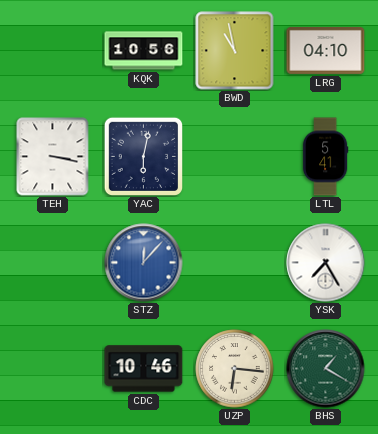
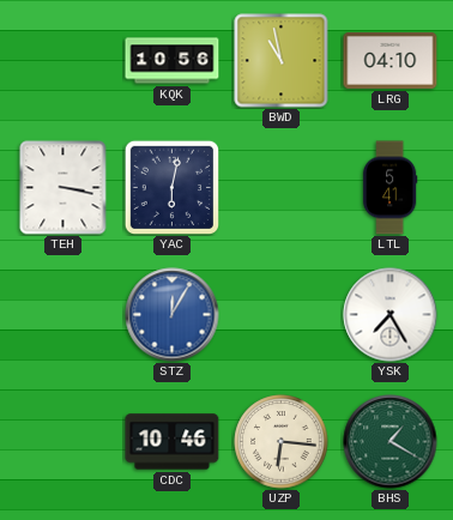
STZ: 12:07 -> 12:05
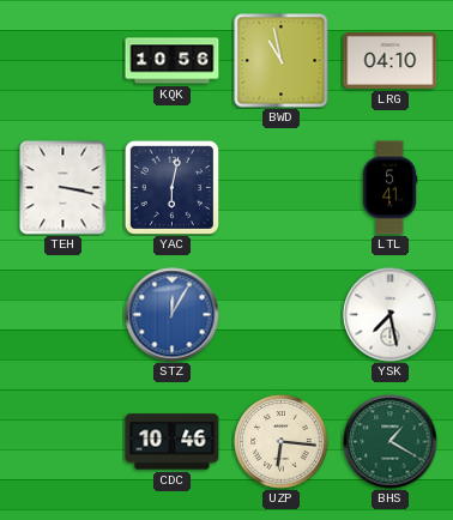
YSK: 7:25 -> 7:28
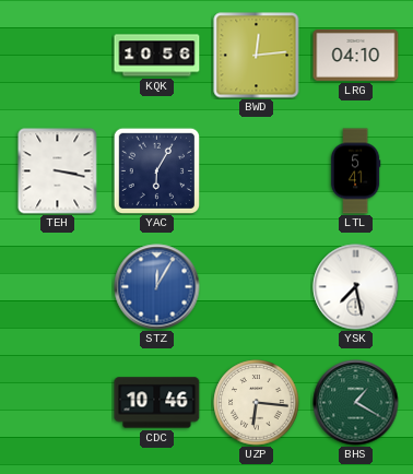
BWD: 10:58 -> 12:14
YAC: 6:02 -> 6:05
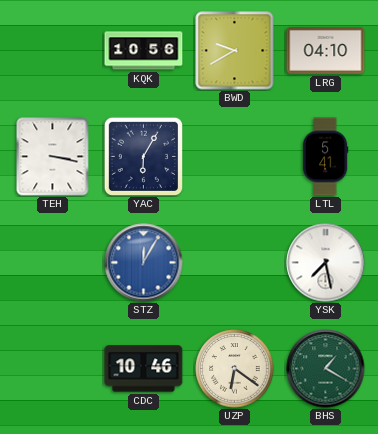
BWD: 12:14 -> 9:40
UZP: 6:16 -> 6:21
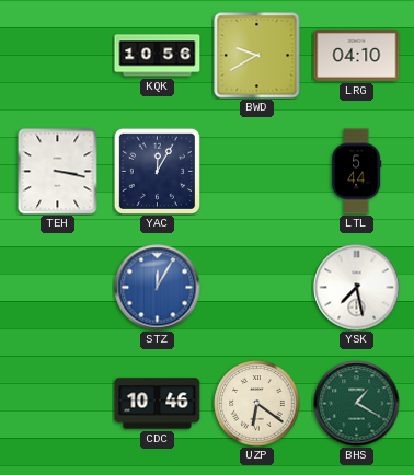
YAC: 6:05 -> 12:05
LTL: 5:41 -> 5:44
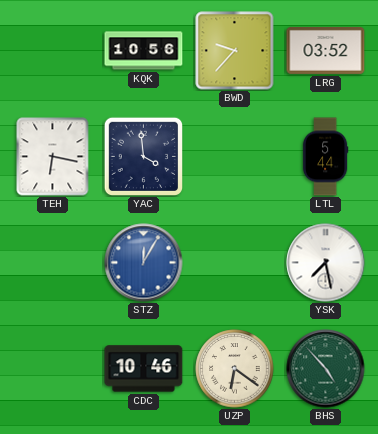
BWD: 9:40 -> 9:37
LRG: 04:10 -> 03:52
TEH: 3:17 -> 6:17
YAC: 12:05 -> 3:59
BHS: 1:20 -> 4:53
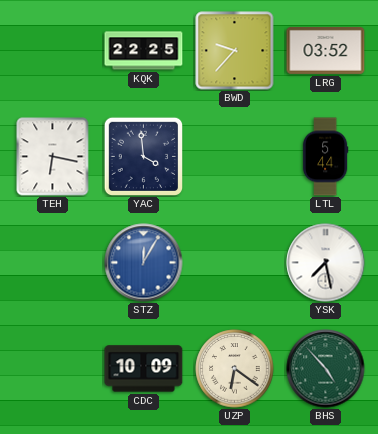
KQK: 10:56 -> 22:25
CDC: 10:46 -> 10:09
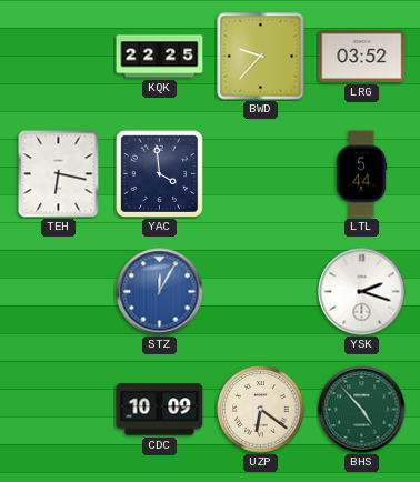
YSK: 7:28 -> 2:18
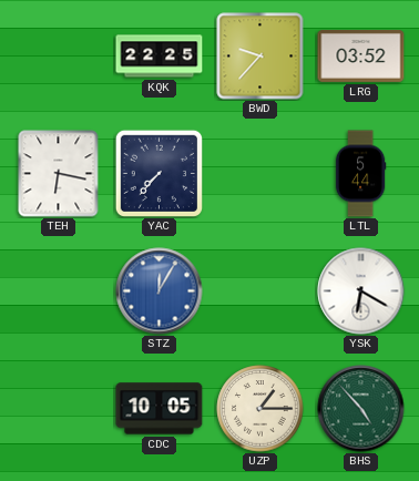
YAC: 3:59 -> 7:37
YSK: 2:18 -> 6:20
CDC: 10:09 -> 10:05
UZP: 6:21 -> 1:15
